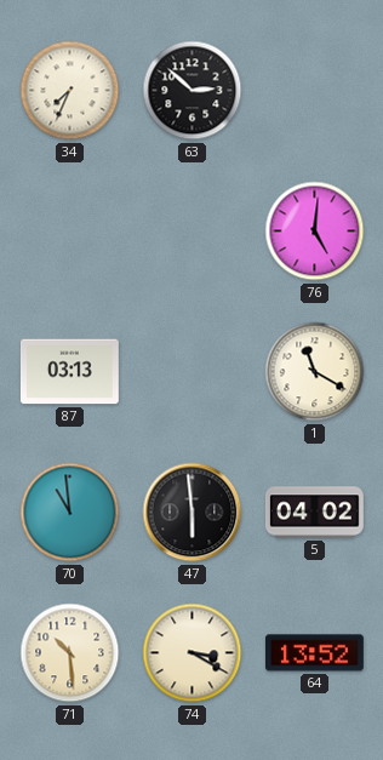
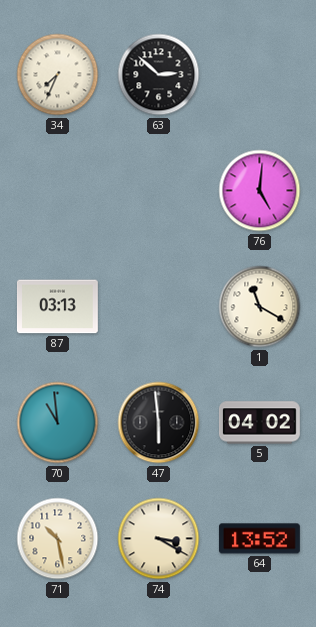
71: 10:29 -> 10:28
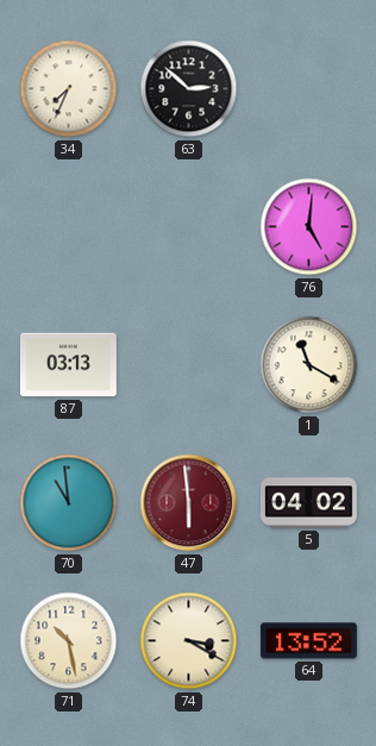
47 dial: black -> burgundy
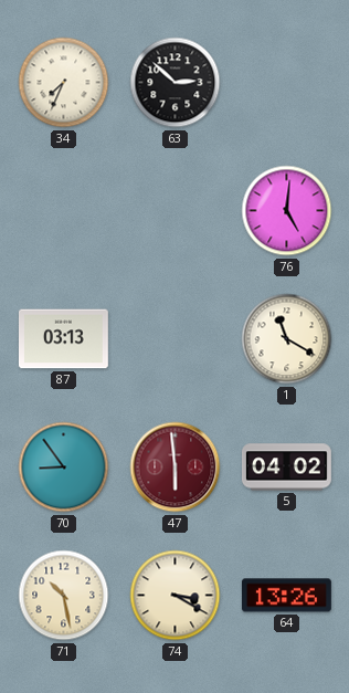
70: 10:59 -> 8:54
64: 13:52 -> 13:26
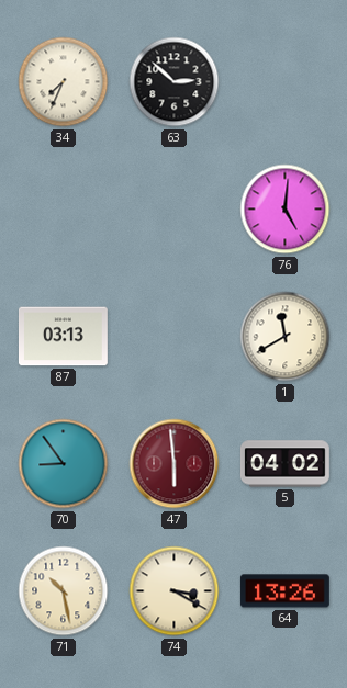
1: 11:20 -> 11:40
